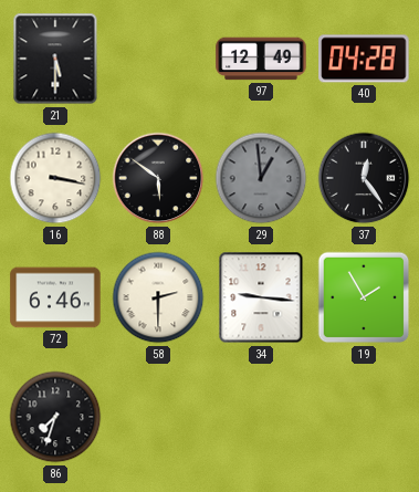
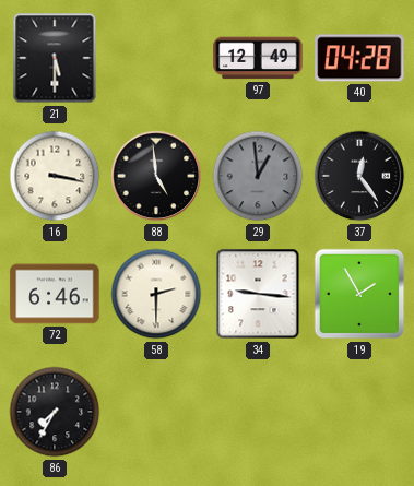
88: 5:51 -> 4:59
86: 7:33 -> 7:35
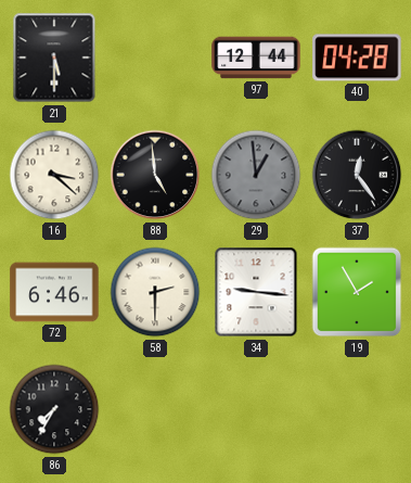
97: 12:49 -> 12:44
16: 3:17 -> 3:22
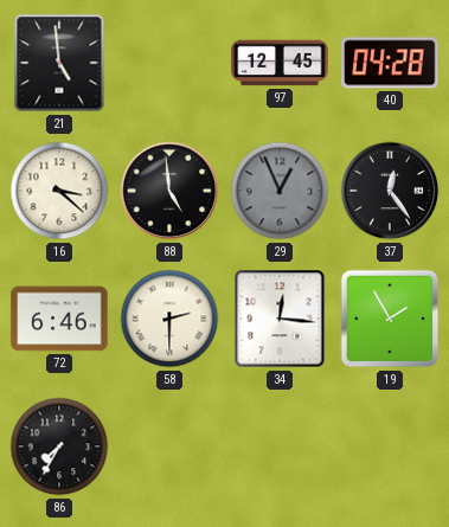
21: 5:30 -> 4:59
97: 12:44 -> 12:45
29: 12:59 -> 12:56
34: 9:16 -> 12:16
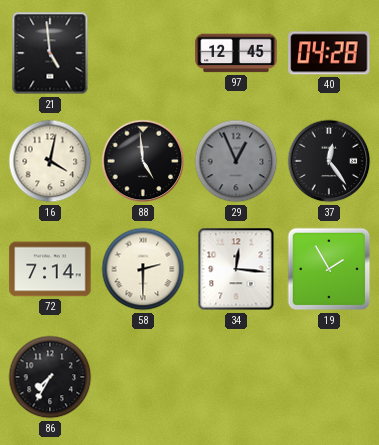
16: 3:22 -> 4:02
72: 6:46 -> 7:14
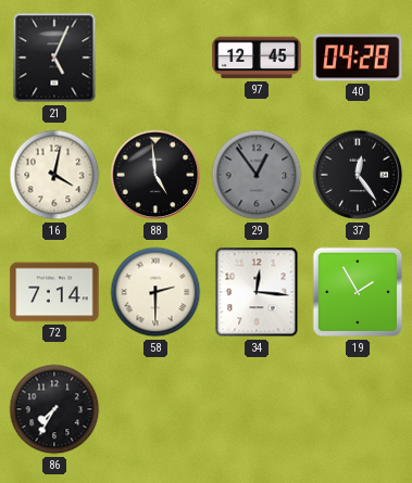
21: 4:59 -> 5:04
29: 12:56 -> 12:54
